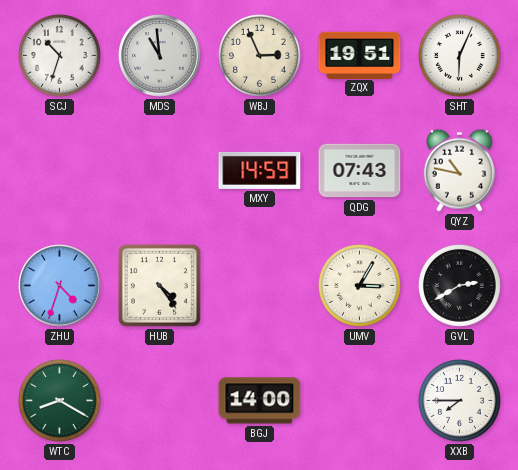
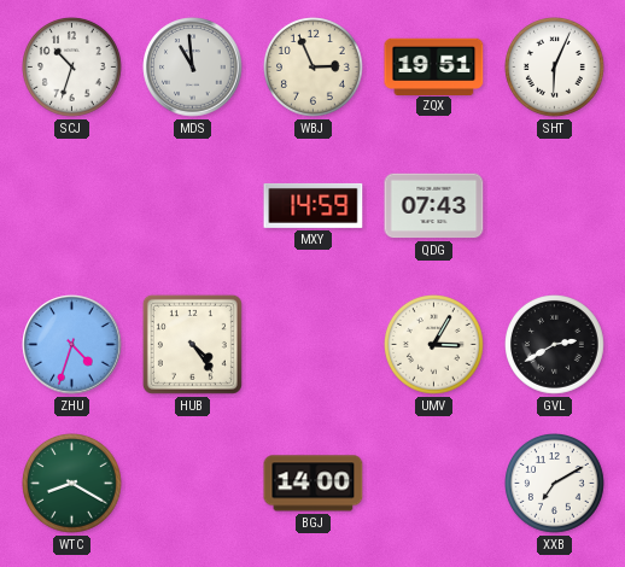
QYZ: 10:47 -> none
XXB: 7:45 -> 7:10
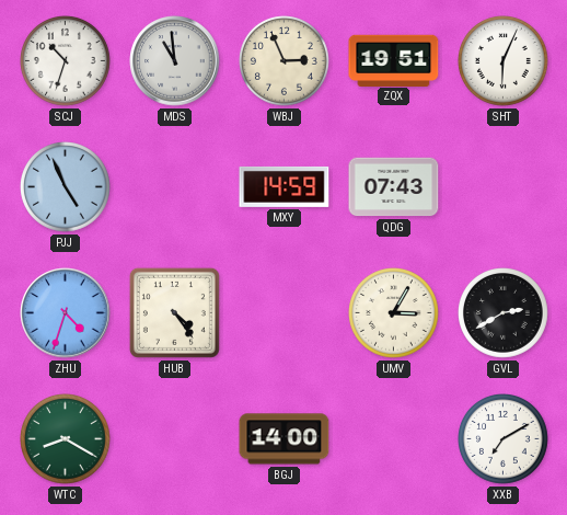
PJJ: none -> 4:56
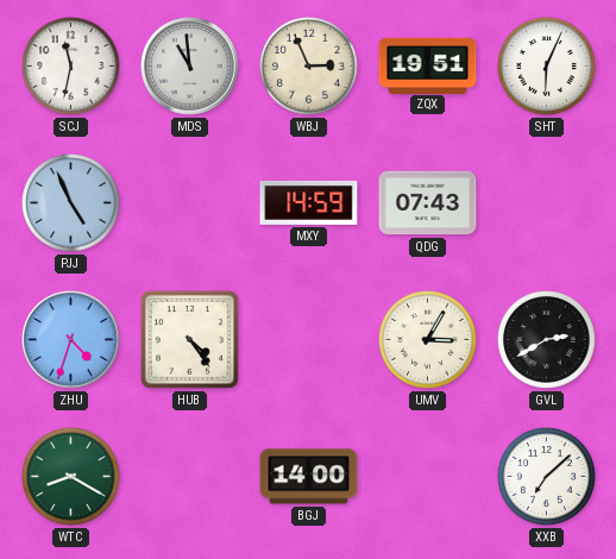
SCJ: 10:33 -> 11:32
XXB: 7:10 -> 7:08
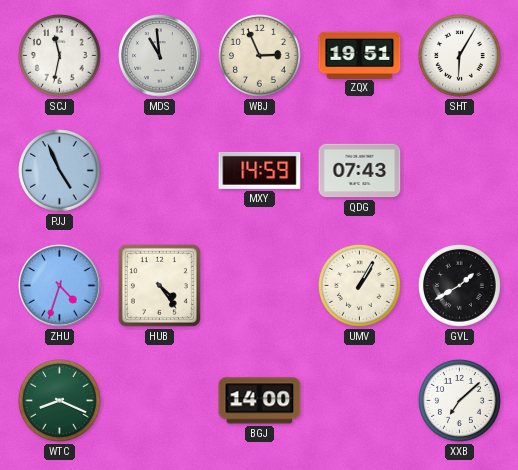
SHT: 6:04 -> 6:05
UMV: 3:05 -> 1:05
GVL: 2:40 -> 1:40
WTC: 8:20 -> 8:19
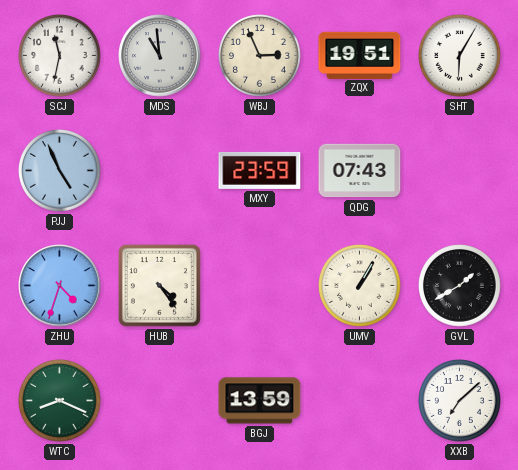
MXY: 14:59 -> 23:59
BGJ: 14:00 -> 13:59
